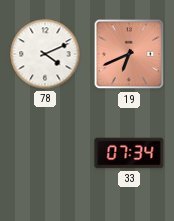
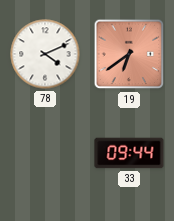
19: 6:41 -> 6:39
33: 07:34 -> 09:44
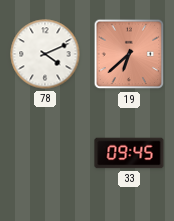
19: 6:39 -> 6:38
33: 09:44 -> 09:45
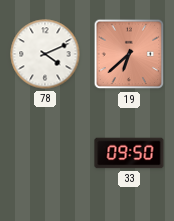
33: 09:45 -> 09:50
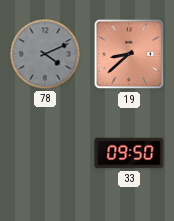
78 dial: white -> grey
19: 6:38 -> 8:38
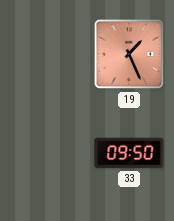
78: 4:11 -> none
19: 8:38 -> 1:26
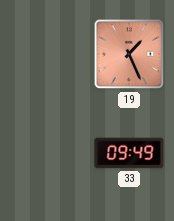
33: 09:50 -> 09:49
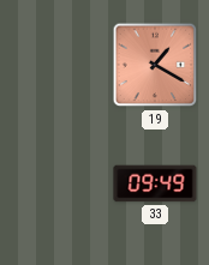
19: 1:26 -> 1:20
